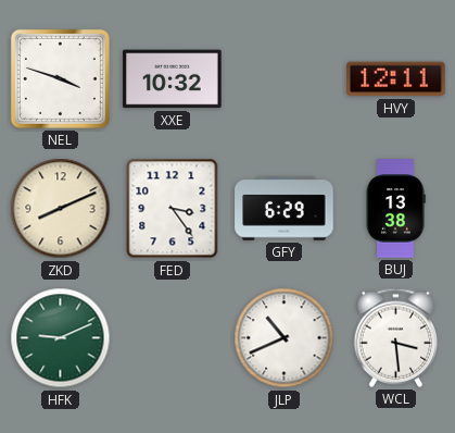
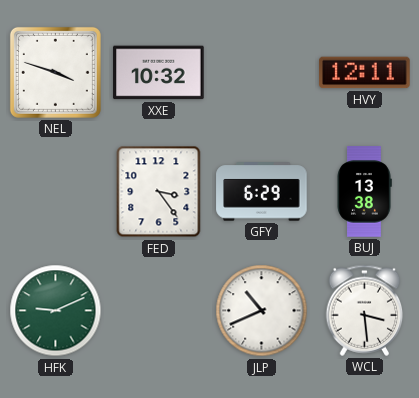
ZKD: 8:11 -> none
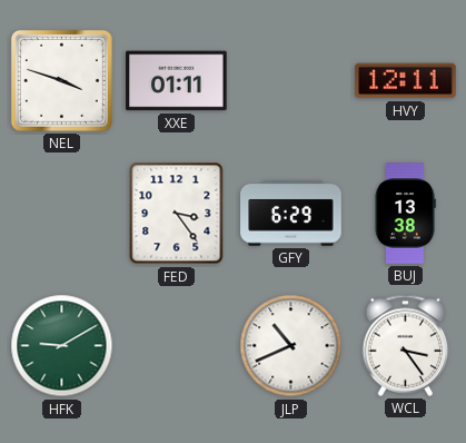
XXE: 10:32 -> 01:11
HFK: 9:11 -> 9:10
WCL: 3:29 -> 3:24
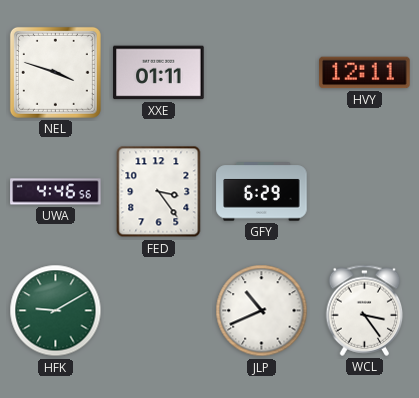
UWA: none -> 4:46
BUJ: 13:38 -> none
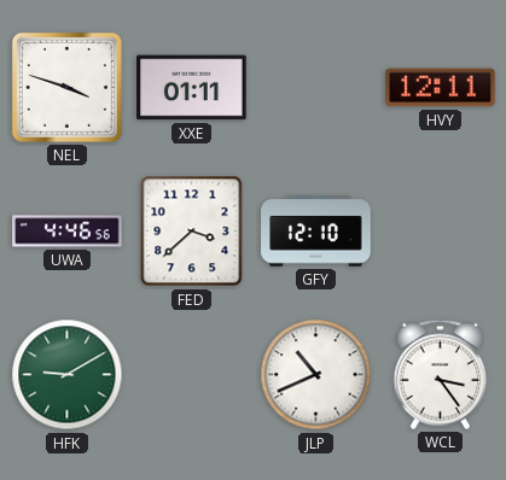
FED: 3:24 -> 3:38
GFY: 6:29 -> 12:10
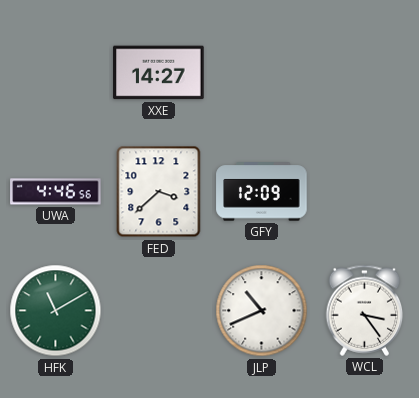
NEL: 3:48 -> none
XXE: 01:11 -> 14:27
HVY: 12:11 -> none
GFY: 12:10 -> 12:09
HFK: 9:10 -> 11:10
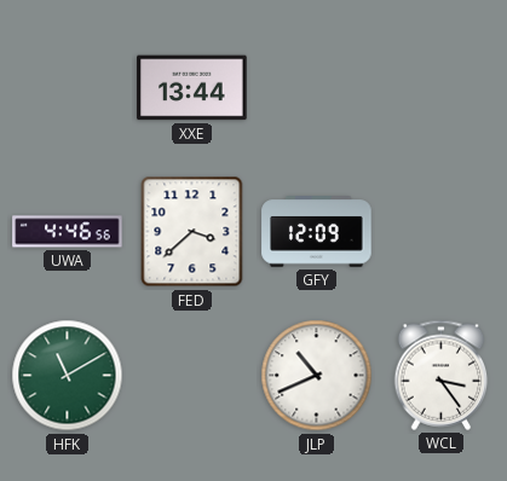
XXE: 14:27 -> 13:44
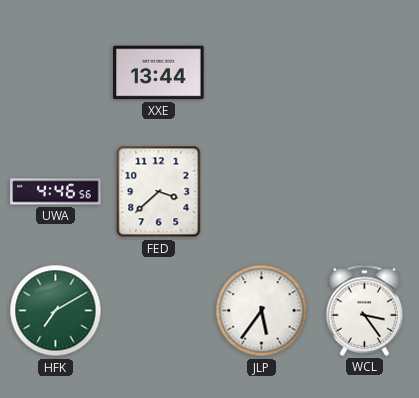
GFY: 12:09 -> none
HFK: 11:10 -> 7:10
JLP: 10:41 -> 5:36
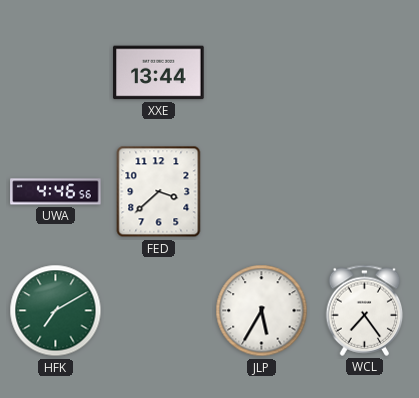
JLP: 5:36 -> 5:35
WCL: 3:24 -> 7:24
